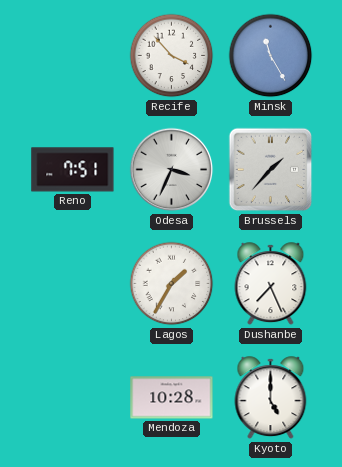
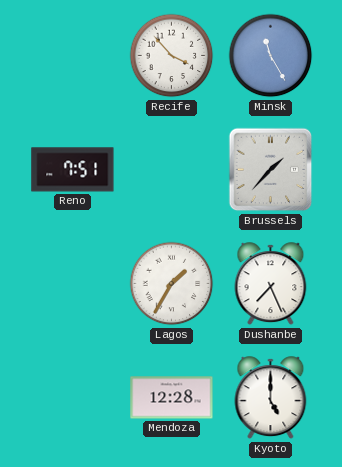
Odesa: 3:34 -> none
Mendoza: 10:28 -> 12:28
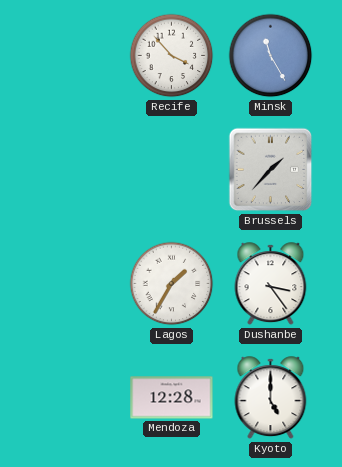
Reno: 7:51 -> none
Dushanbe: 7:26 -> 3:24
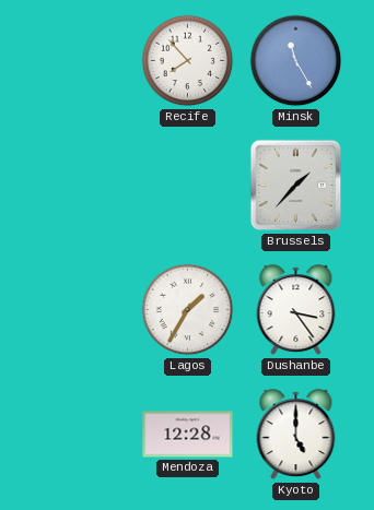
Recife: 3:53 -> 7:53
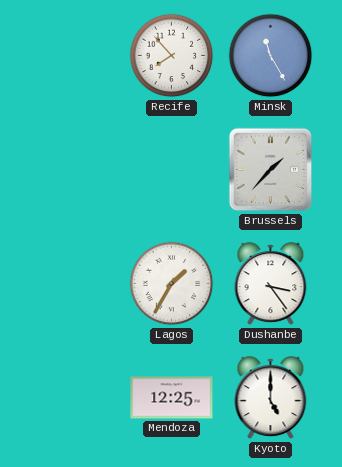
Mendoza: 12:28 -> 12:25
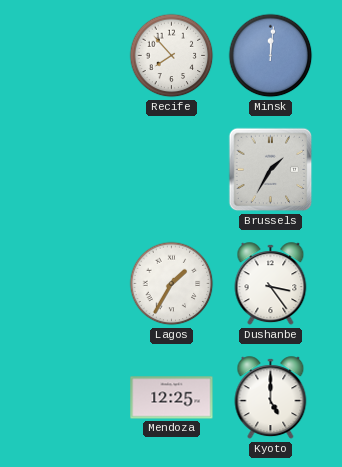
Minsk: 11:25 -> 12:01
Brussels: 1:37 -> 1:35
